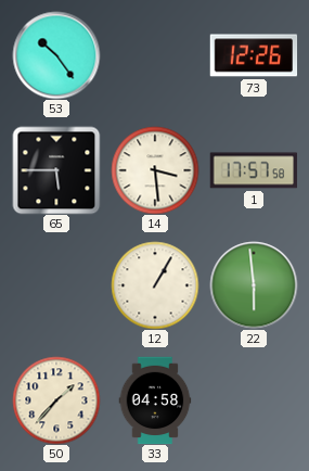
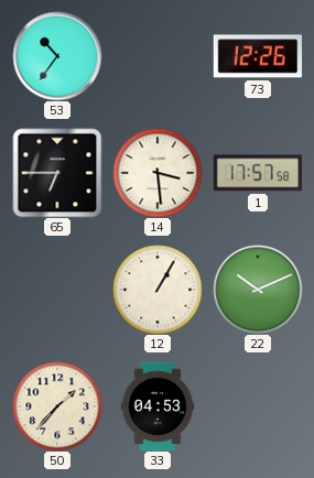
53: 10:24 -> 10:36
65: 5:45 -> 6:45
22: 5:59 -> 10:11
33: 04:58 -> 04:53
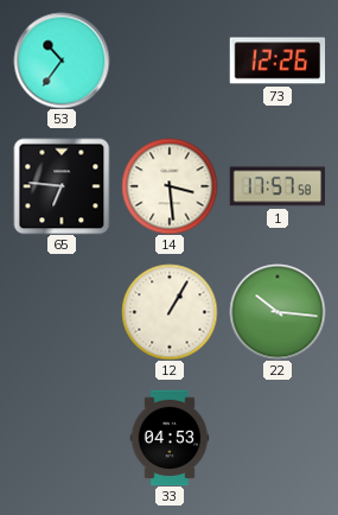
65: 6:45 -> 6:46
22: 10:11 -> 10:16
50: 1:37 -> none
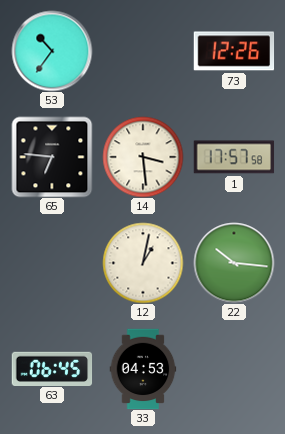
12: 1:05 -> 1:02
63: none -> 06:45
